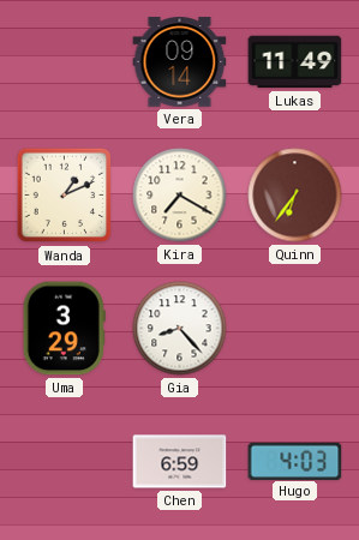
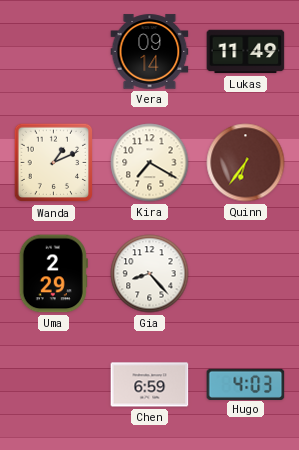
Uma: 3:29 -> 2:29
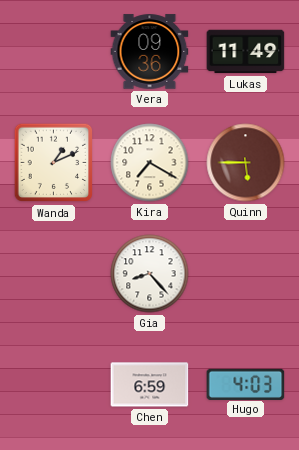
Vera: 09:14 -> 09:36
Quinn: 6:36 -> 5:45
Uma: 2:29 -> none
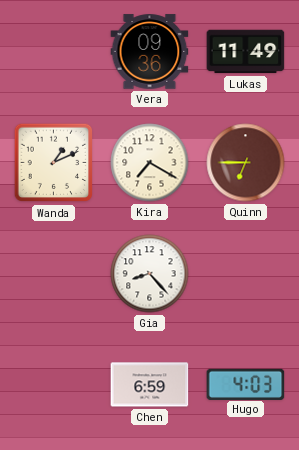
Quinn: 5:45 -> 6:45
